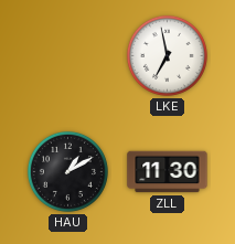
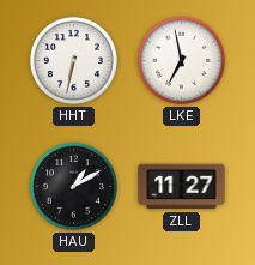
HHT: none -> 6:32
ZLL: 11:30 -> 11:27
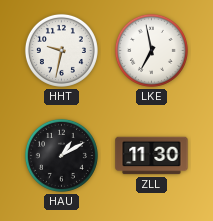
HHT: 6:32 -> 9:32
ZLL: 11:27 -> 11:30
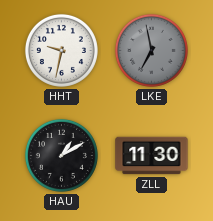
LKE dial: white -> grey
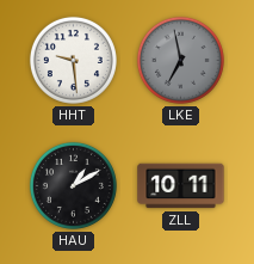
HHT: 9:32 -> 9:29
ZLL: 11:30 -> 10:11
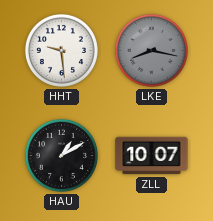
LKE: 6:58 -> 8:17
ZLL: 10:11 -> 10:07
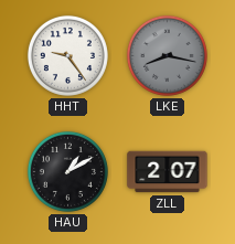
HHT: 9:29 -> 9:24
ZLL: 10:07 -> 2:07
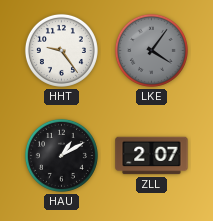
LKE: 8:17 -> 4:06
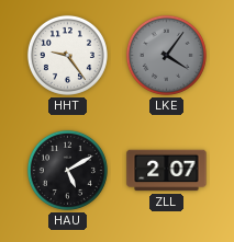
HAU: 1:10 -> 5:10
